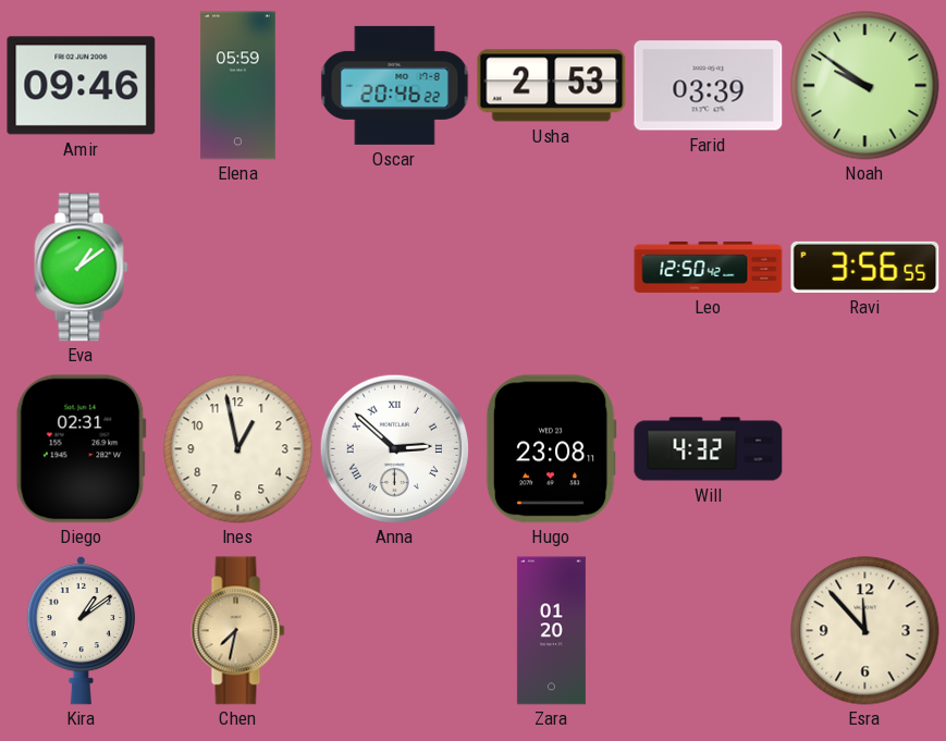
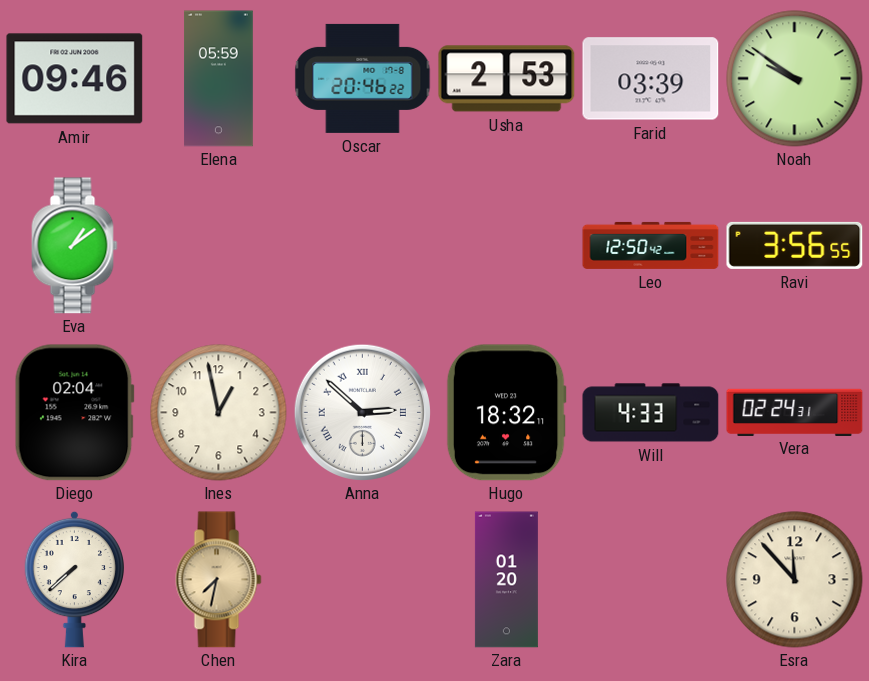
Diego: 02:31 -> 02:04
Hugo: 23:08 -> 18:32
Will: 4:32 -> 4:33
Vera: none -> 02:24
Kira: 1:09 -> 7:38
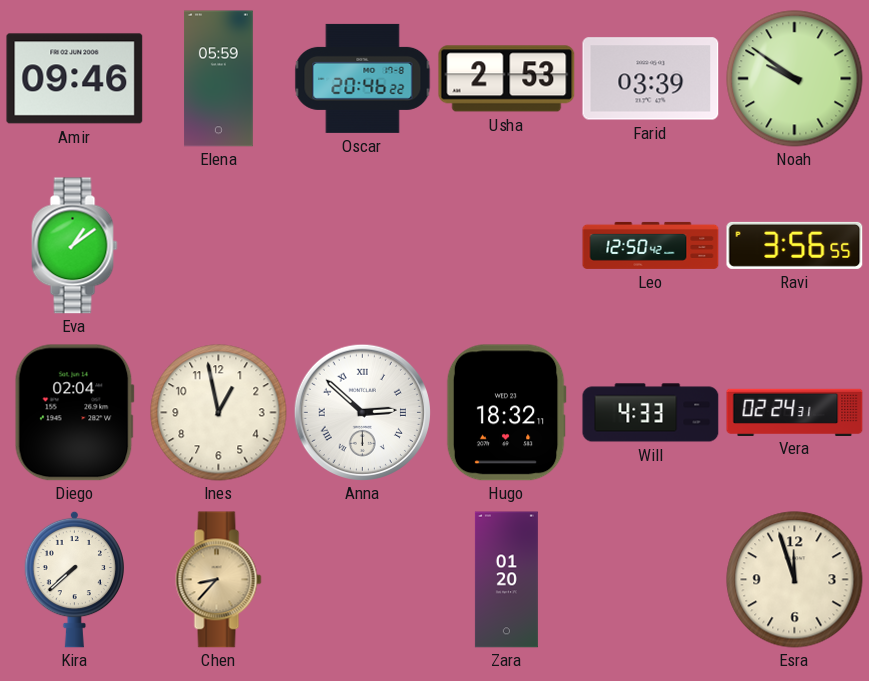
Chen: 7:32 -> 8:37
Esra: 11:53 -> 11:57
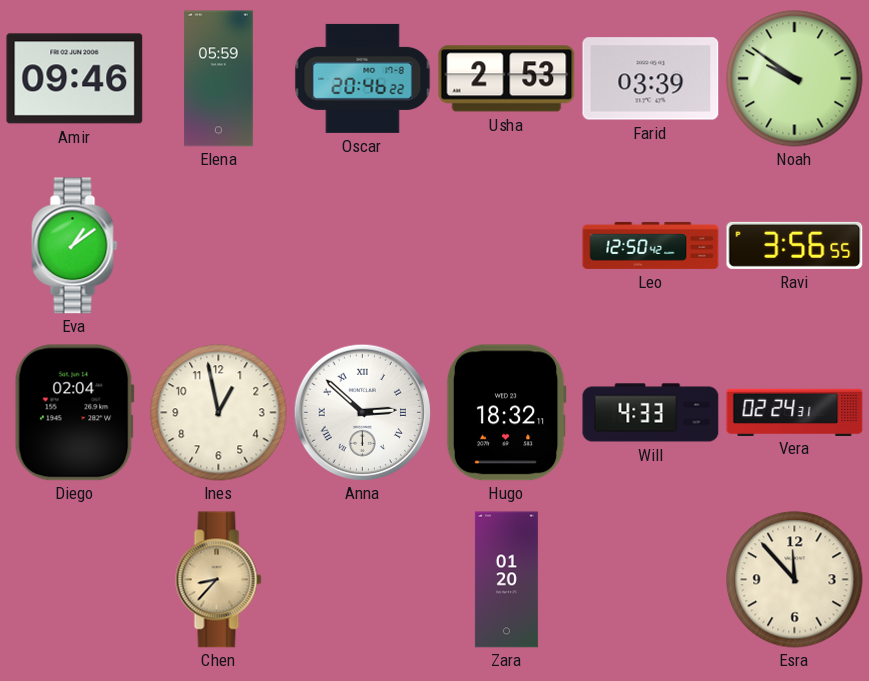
Kira: 7:38 -> none
Esra: 11:57 -> 11:53
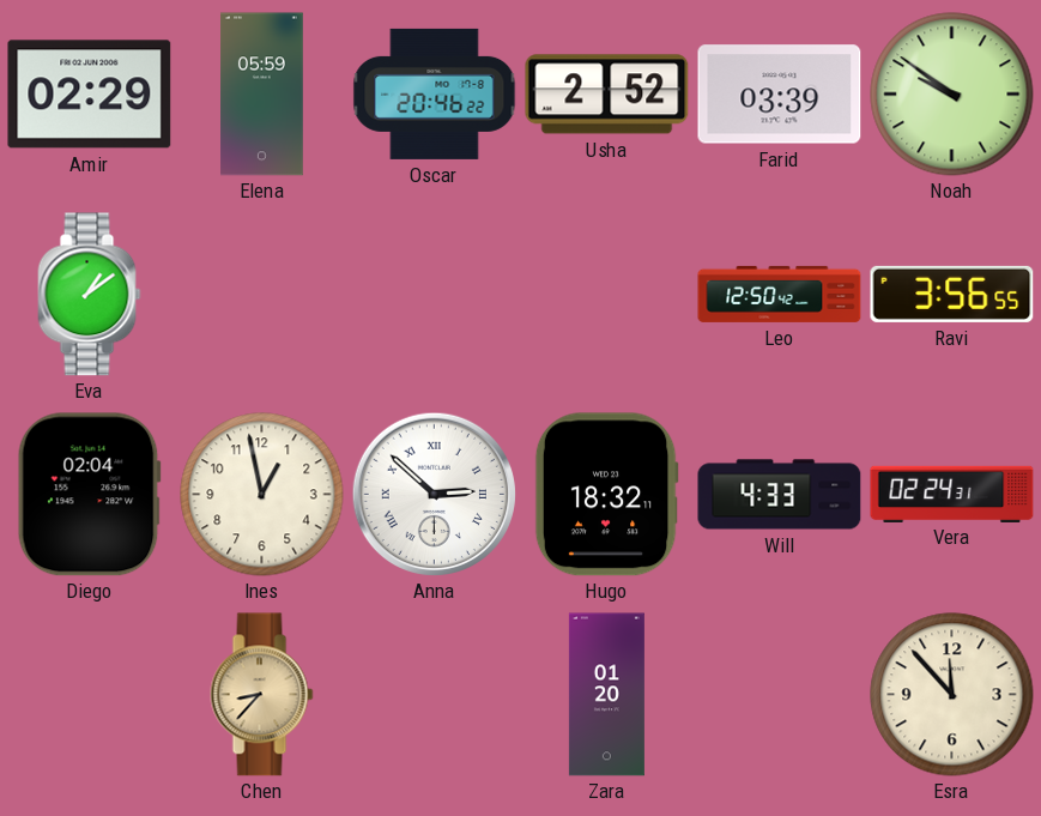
Amir: 09:46 -> 02:29
Usha: 2:53 -> 2:52
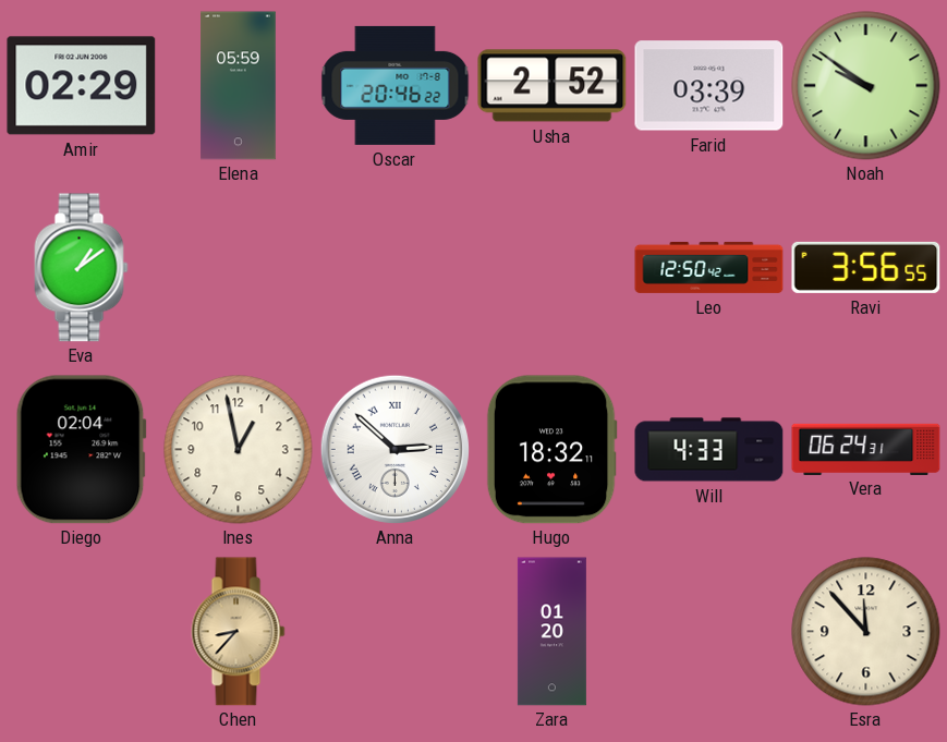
Vera: 02:24 -> 06:24
